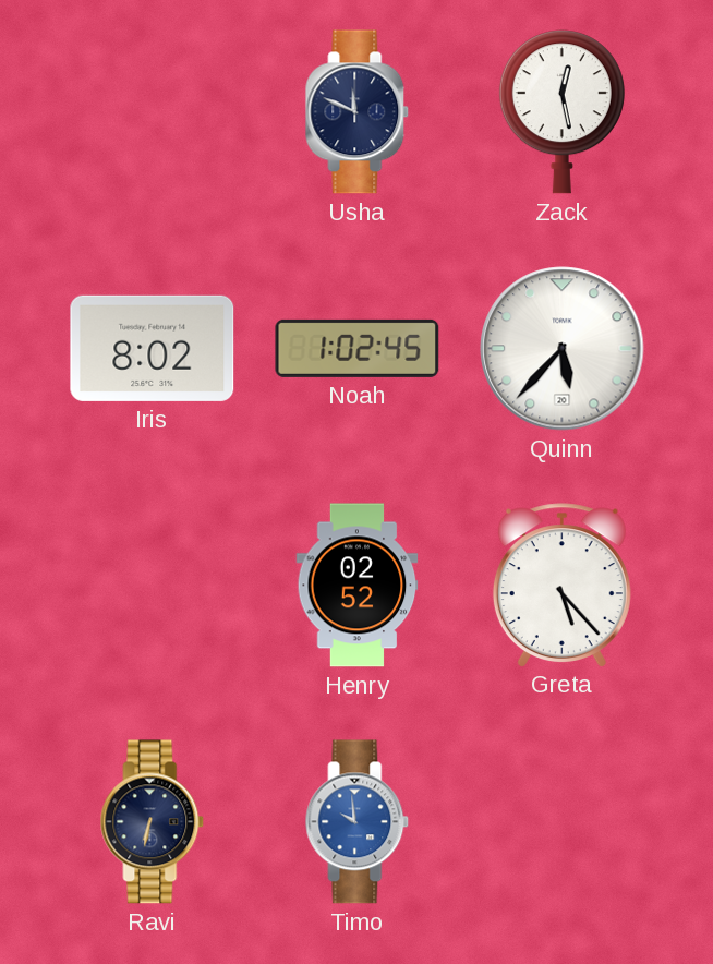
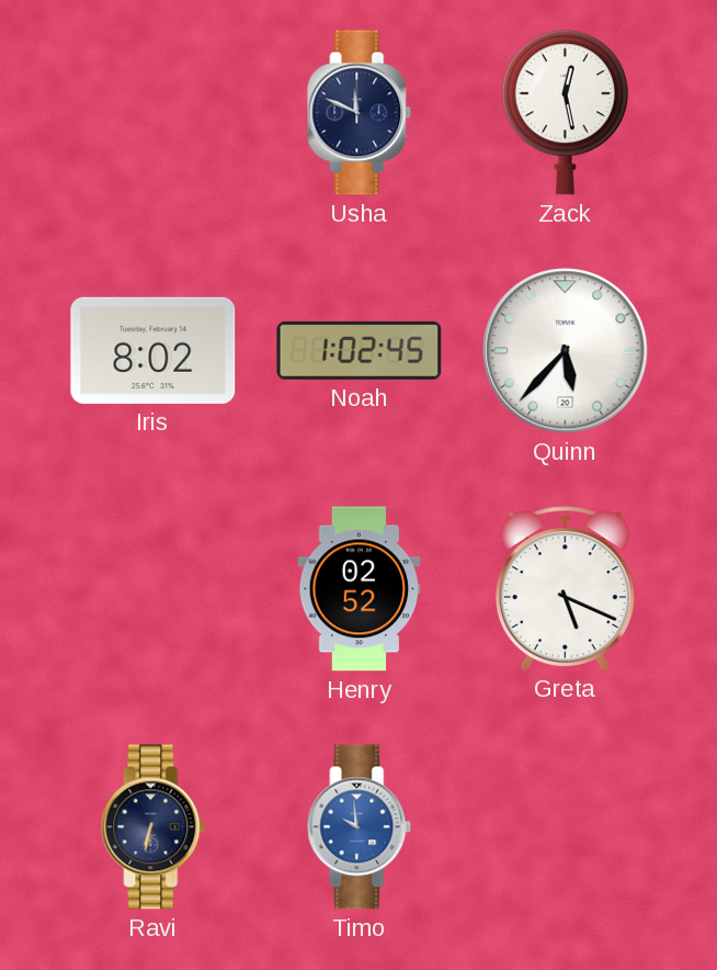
Greta: 5:23 -> 5:19
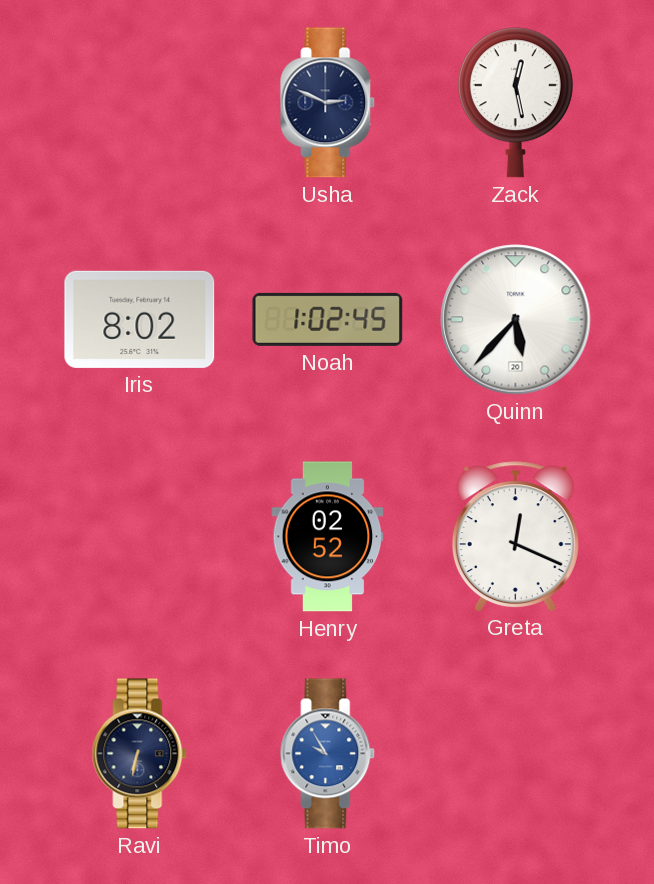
Usha: 11:49 -> 2:49
Greta: 5:19 -> 12:19
Timo: 9:59 -> 9:55
